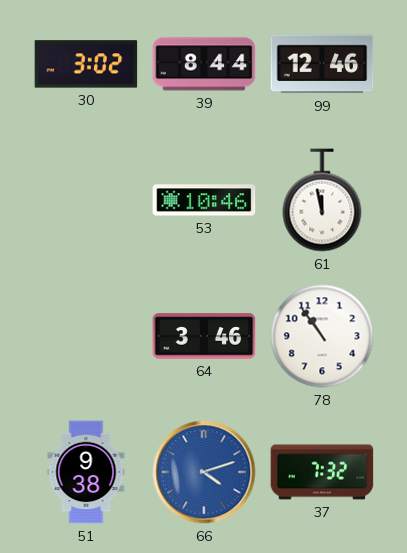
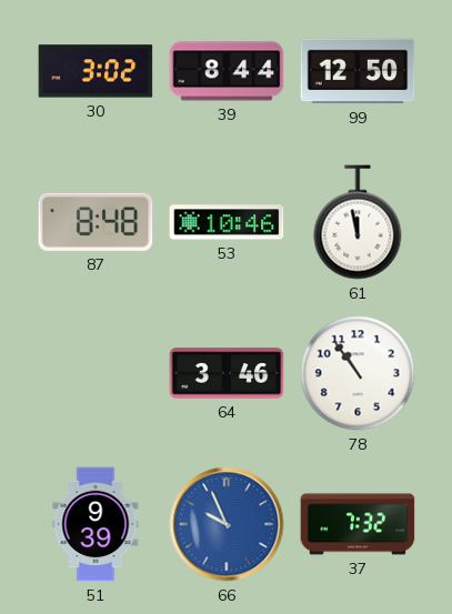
99: 12:46 -> 12:50
87: none -> 8:48
51: 9:38 -> 9:39
66: 4:12 -> 9:56
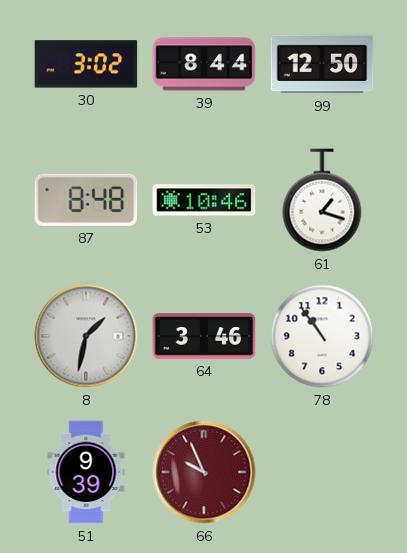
61: 11:58 -> 1:18
8: none -> 1:32
66 dial: blue -> burgundy
37: 7:32 -> none
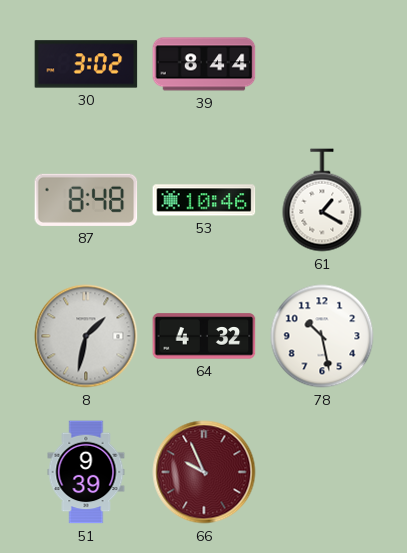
99: 12:50 -> none
61: 1:18 -> 1:20
64: 3:46 -> 4:32
78: 10:54 -> 10:28
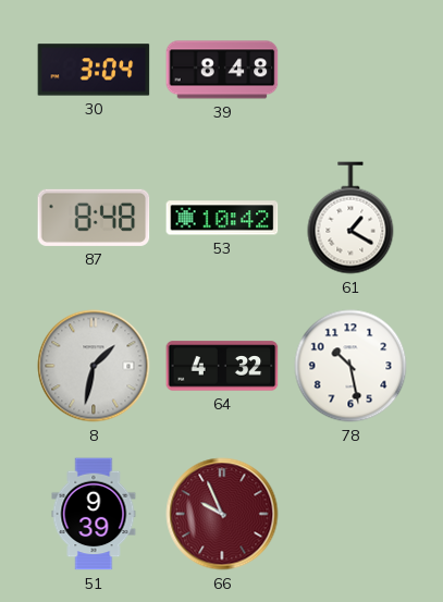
30: 3:02 -> 3:04
39: 8:44 -> 8:48
53: 10:46 -> 10:42
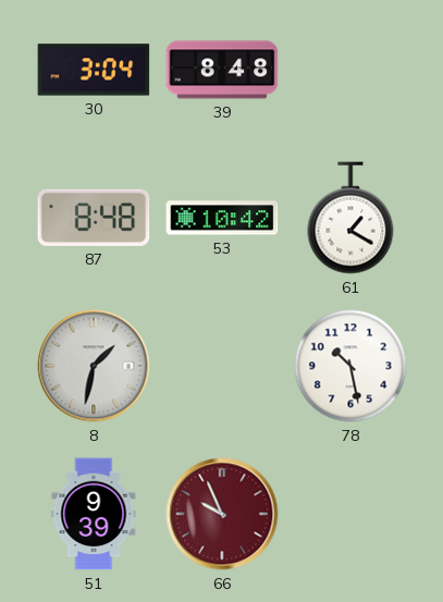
64: 4:32 -> none
